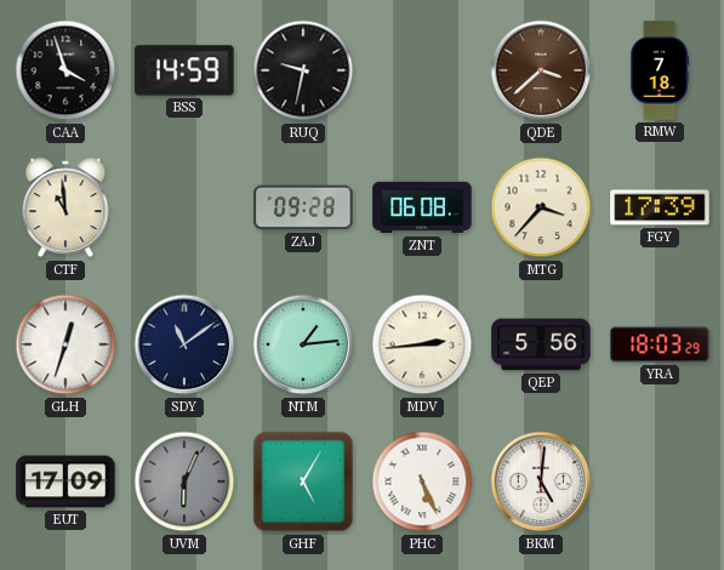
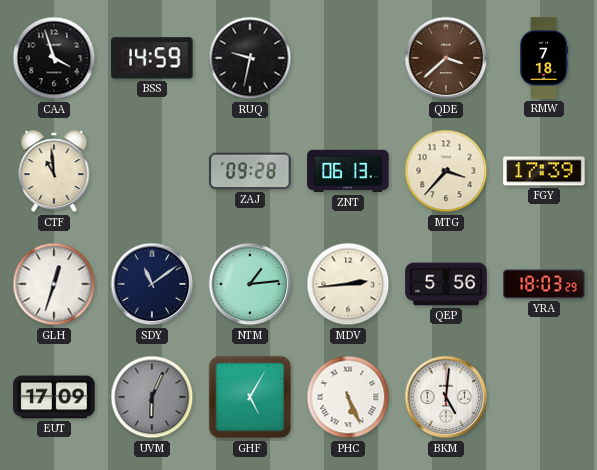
ZNT: 06:08 -> 06:13
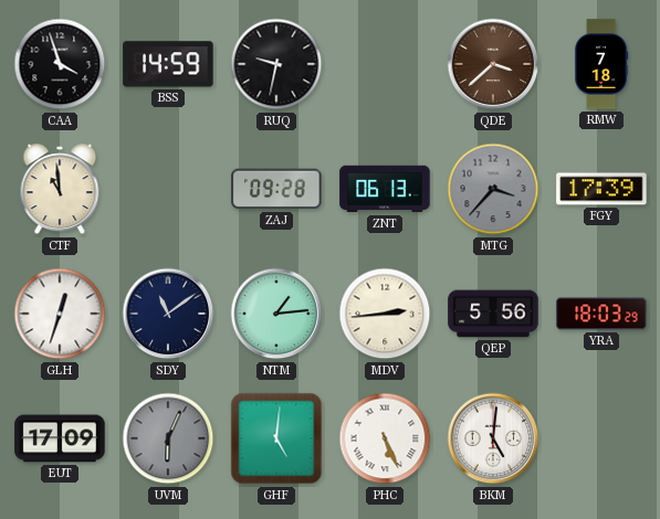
MTG dial: cream -> grey
GHF: 5:05 -> 5:01
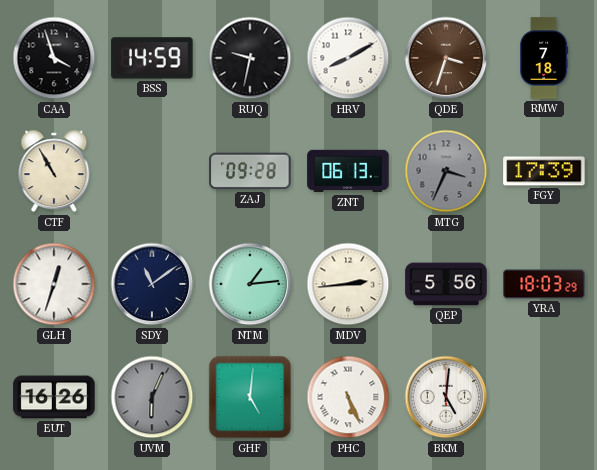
HRV: none -> 8:10
QDE: 3:38 -> 3:33
CTF: 10:59 -> 10:55
MTG: 3:37 -> 3:34
EUT: 17:09 -> 16:26
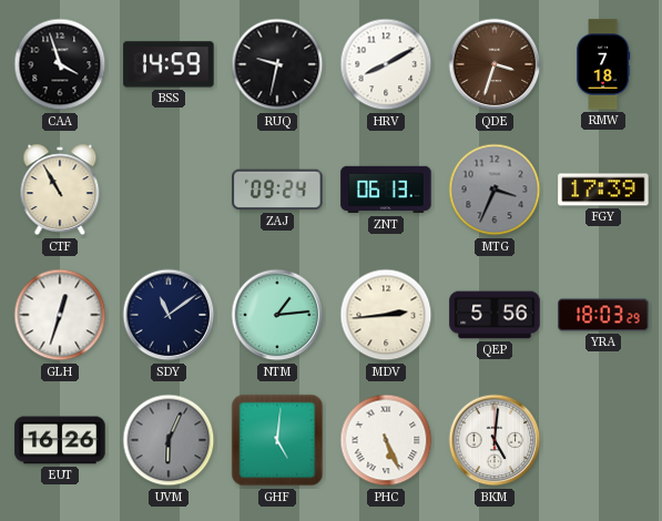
ZAJ: 09:28 -> 09:24
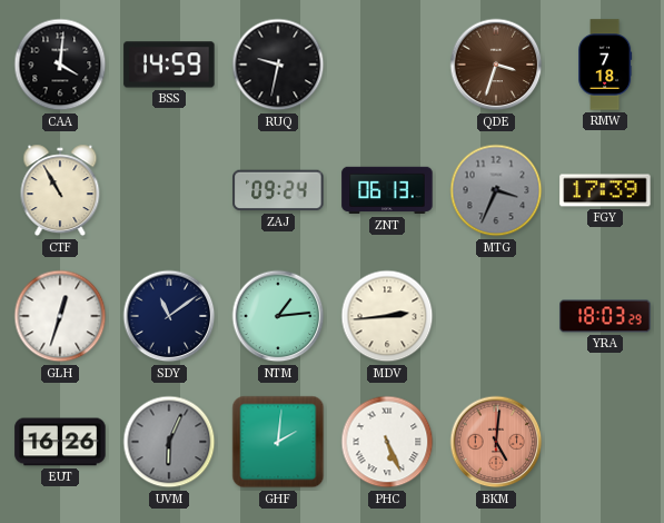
CAA: 3:57 -> 4:01
HRV: 8:10 -> none
QEP: 5:56 -> none
GHF: 5:01 -> 2:01
BKM dial: white -> salmon
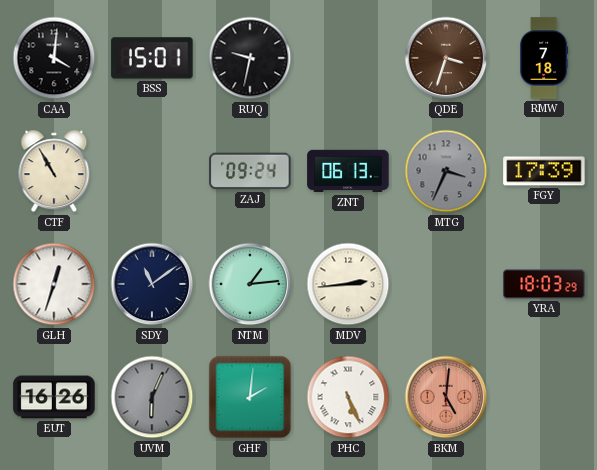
BSS: 14:59 -> 15:01
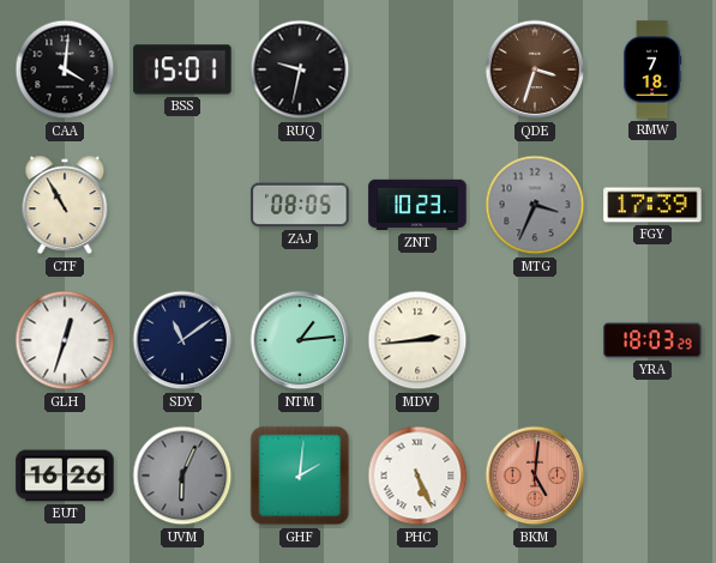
ZAJ: 09:24 -> 08:05
ZNT: 06:13 -> 10:23
